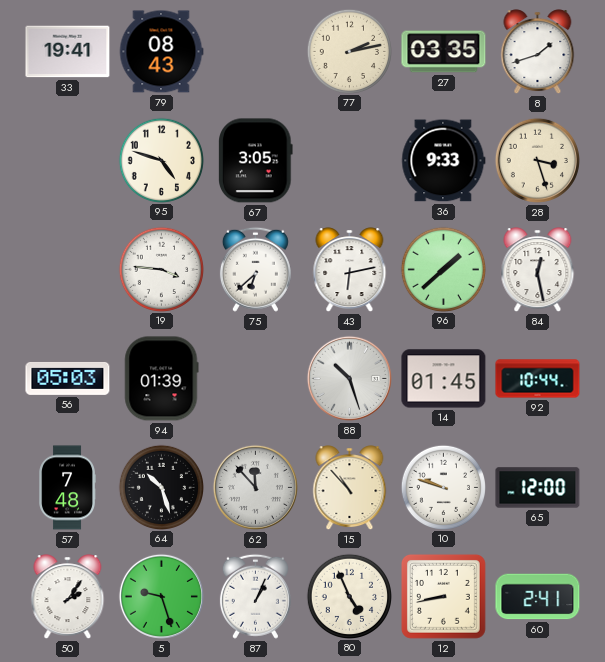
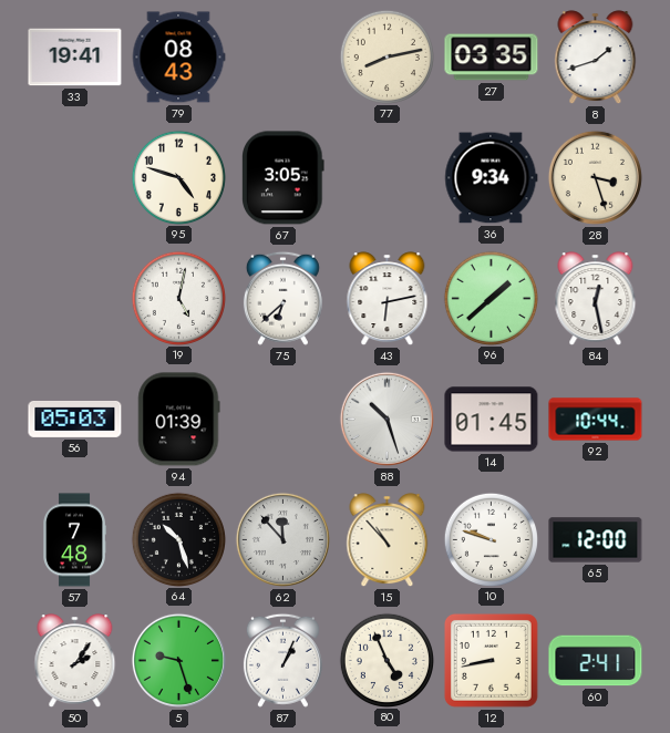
77: 2:13 -> 8:13
36: 9:33 -> 9:34
19: 3:46 -> 5:02
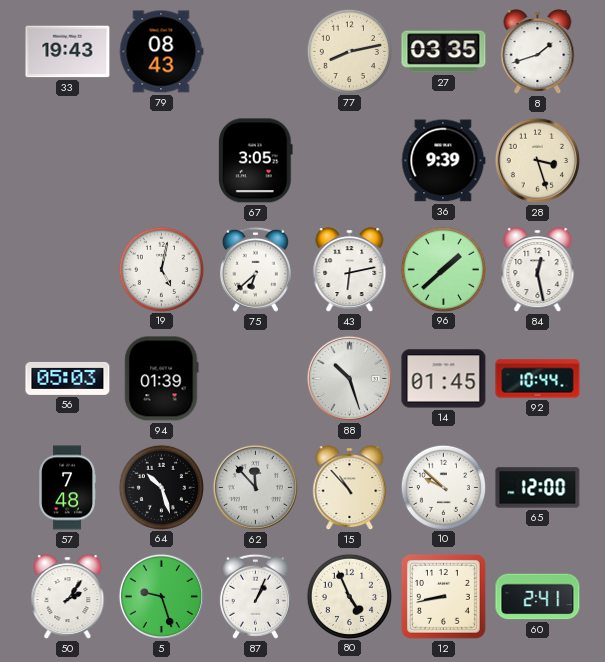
33: 19:41 -> 19:43
95: 4:48 -> none
36: 9:34 -> 9:39
10: 9:48 -> 9:52
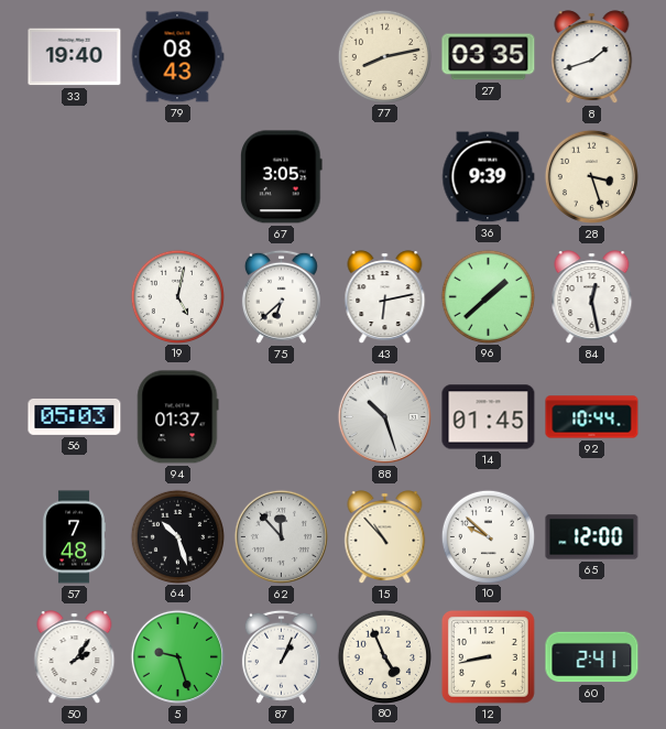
33: 19:43 -> 19:40
94: 01:39 -> 01:37
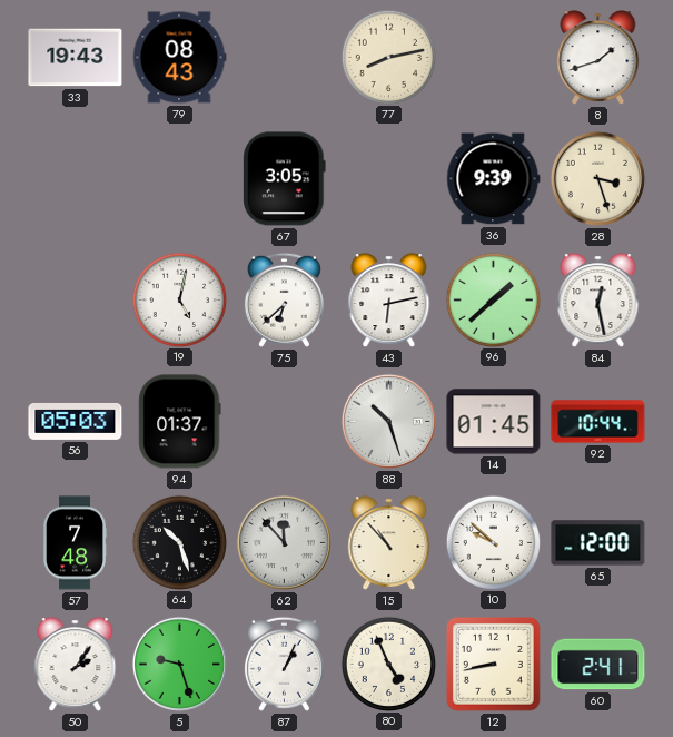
33: 19:40 -> 19:43
27: 03:35 -> none
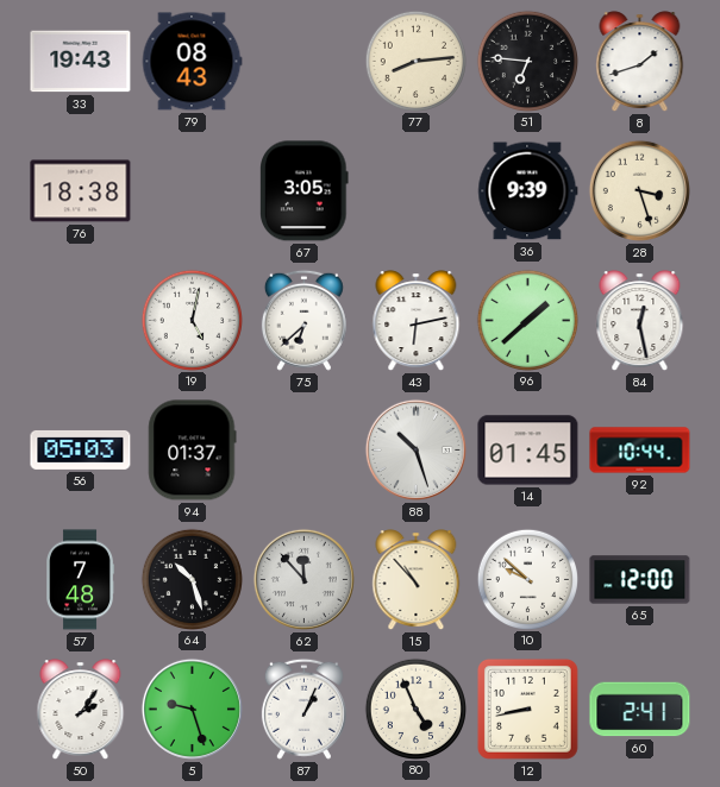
77: 8:13 -> 8:14
51: none -> 6:46
76: none -> 18:38
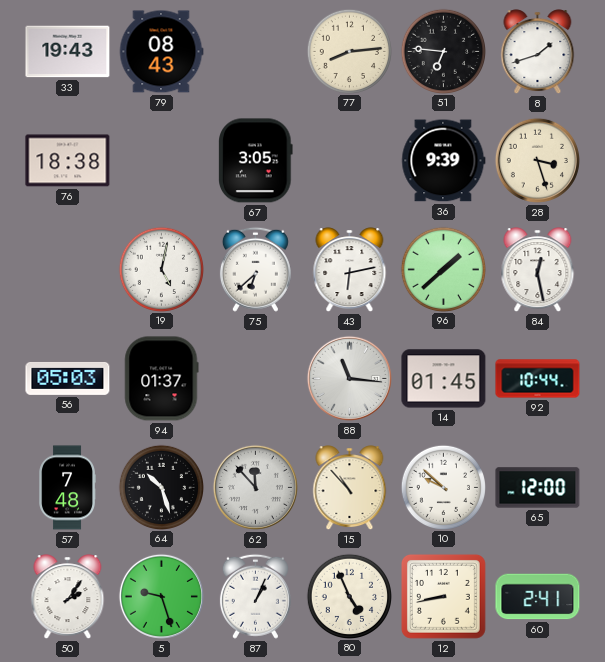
88: 10:27 -> 11:16
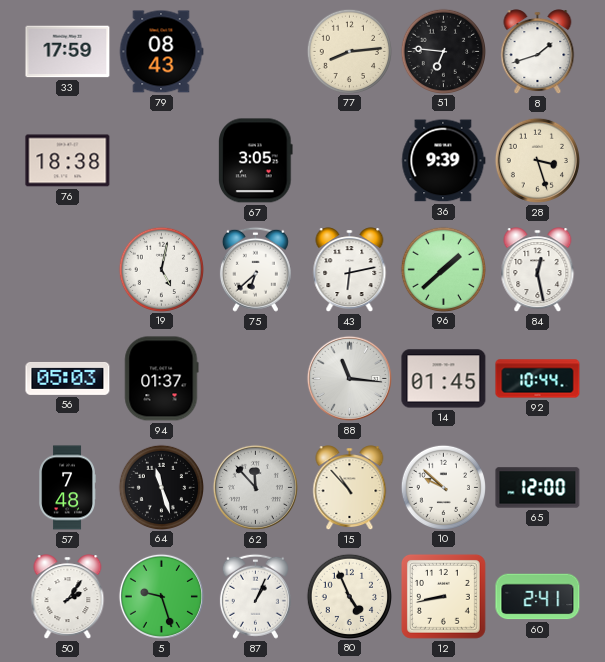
33: 19:43 -> 17:59
64: 10:27 -> 11:27
